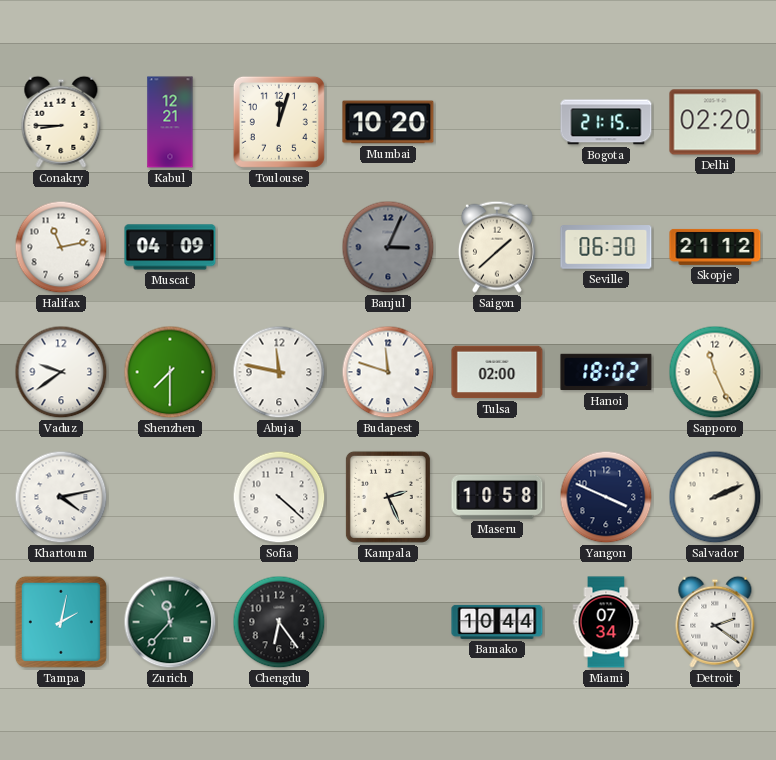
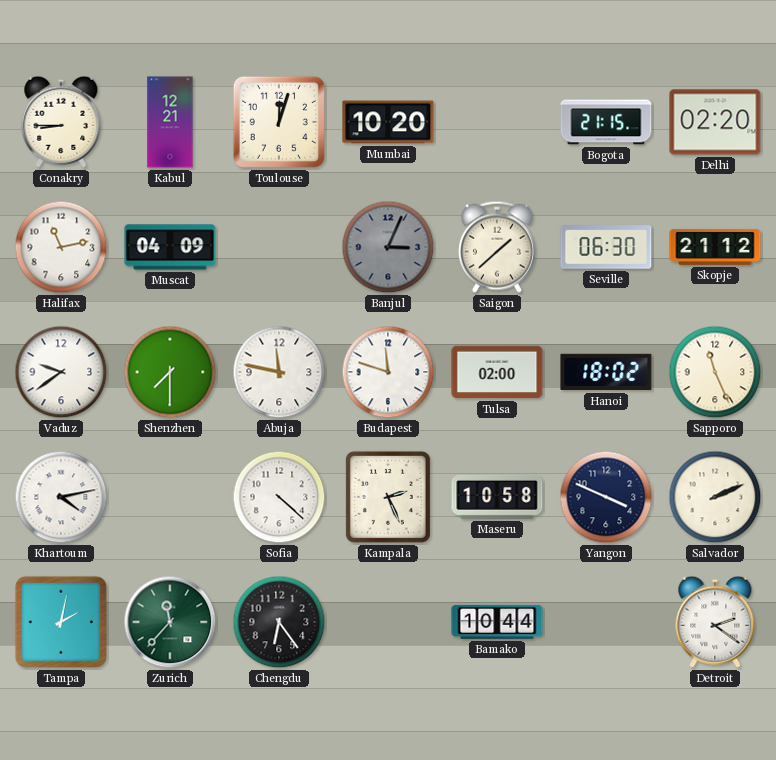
Miami: 07:34 -> none
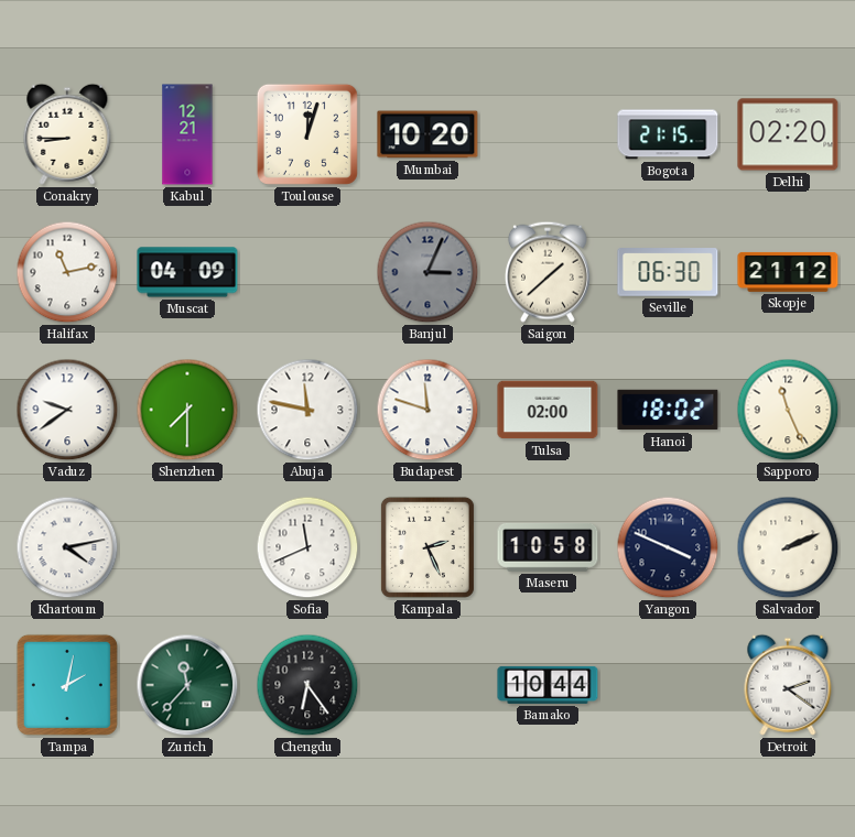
Sofia: 4:22 -> 11:41
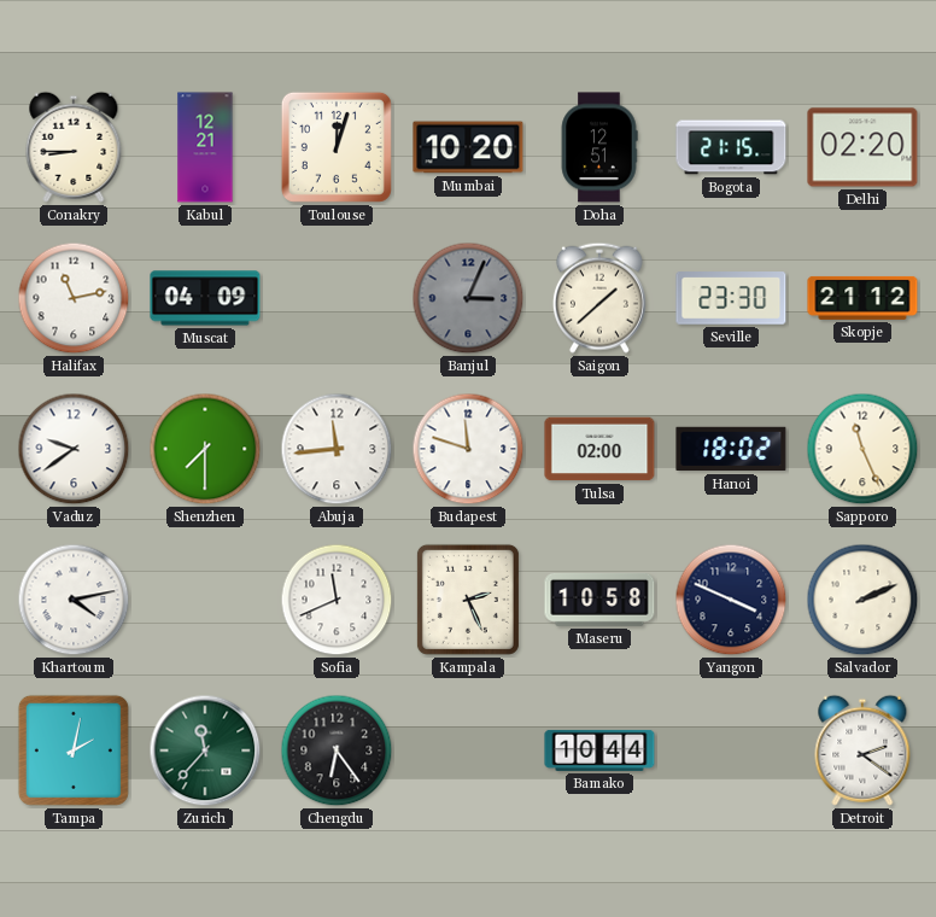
Doha: none -> 12:51
Seville: 06:30 -> 23:30
Abuja: 11:47 -> 11:44
